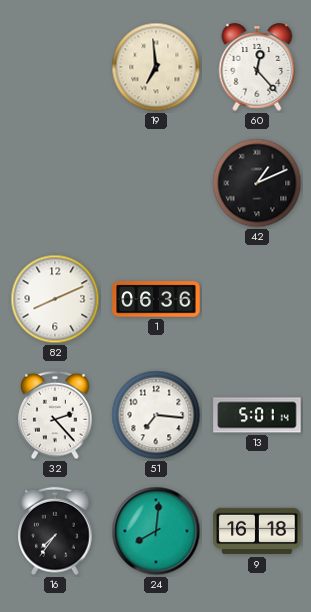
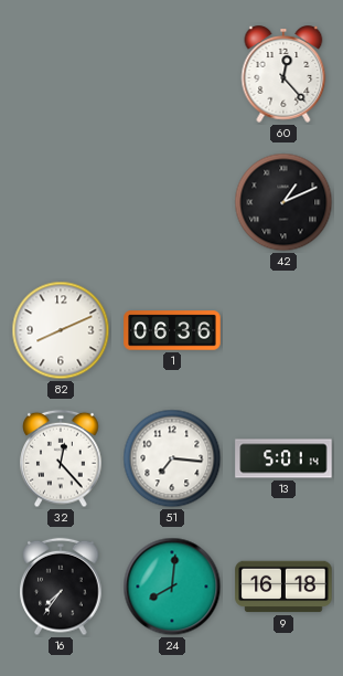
19: 6:59 -> none
32: 2:23 -> 12:23
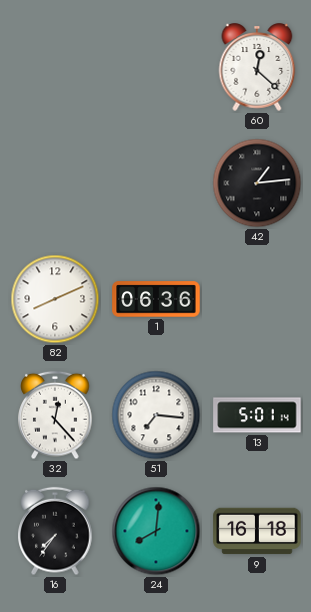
60: 12:23 -> 12:22
42: 1:11 -> 1:14
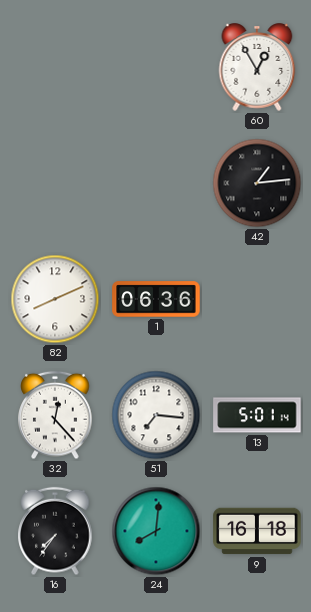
60: 12:22 -> 12:55
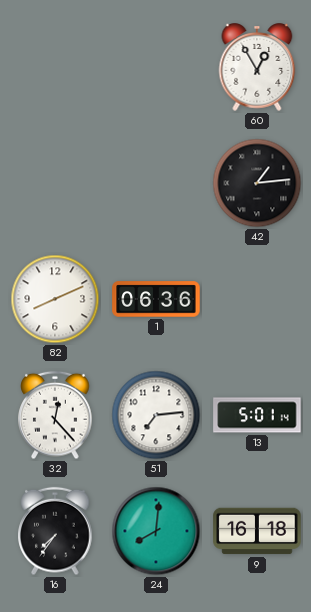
51: 7:16 -> 7:14
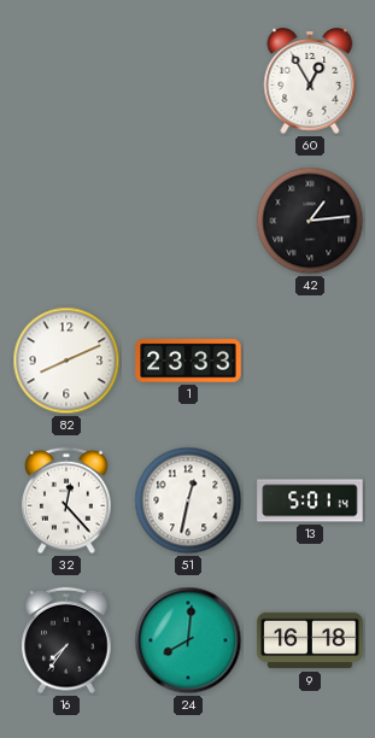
1: 06:36 -> 23:33
51: 7:14 -> 12:32
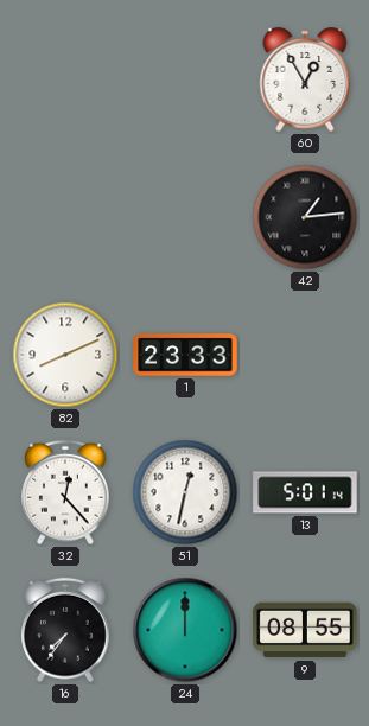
24: 8:01 -> 12:00
9: 16:18 -> 08:55
